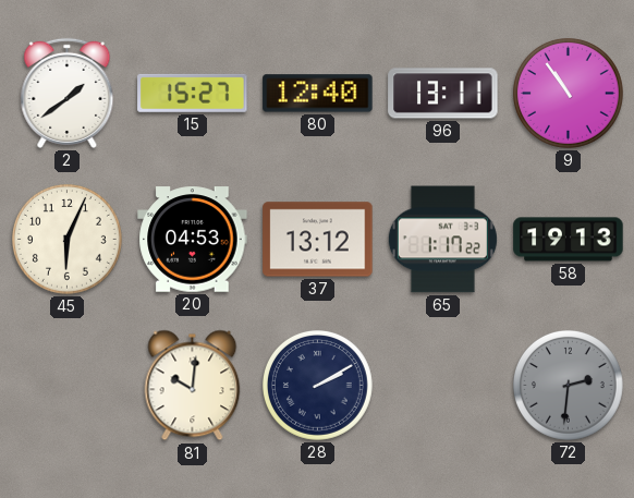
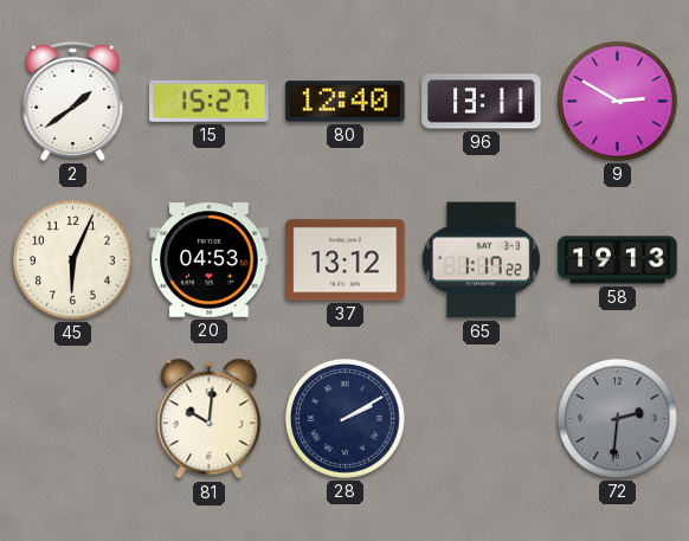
9: 10:54 -> 2:50
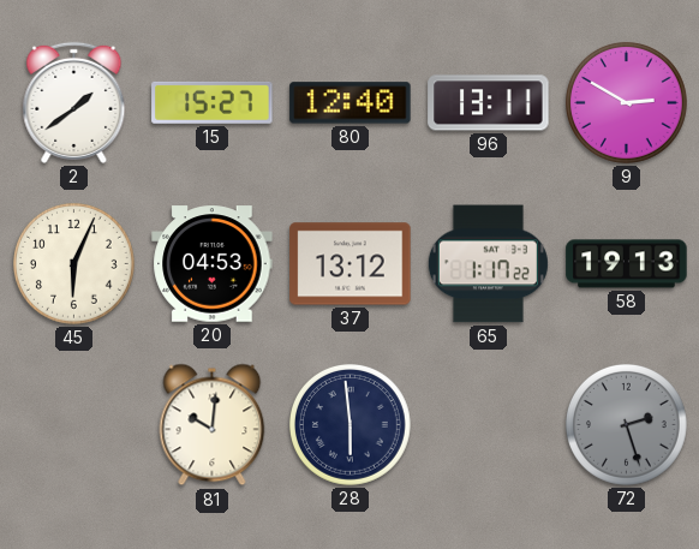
28: 2:10 -> 5:59
72: 2:31 -> 2:27
